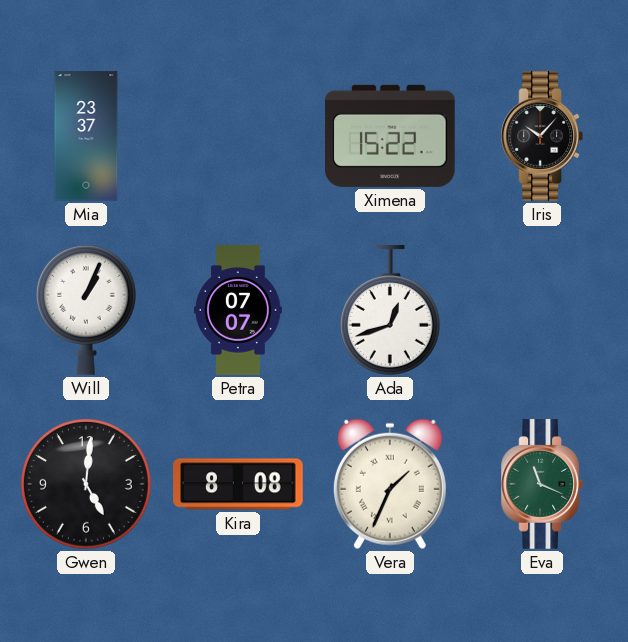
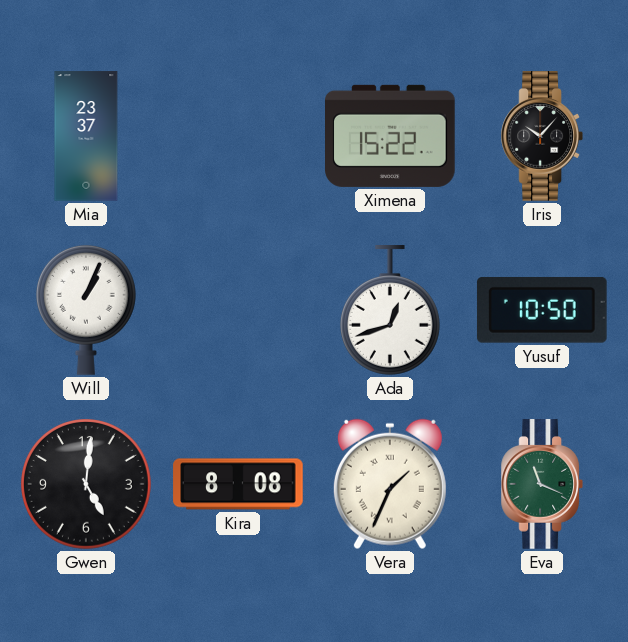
Petra: 07:07 -> none
Yusuf: none -> 10:50
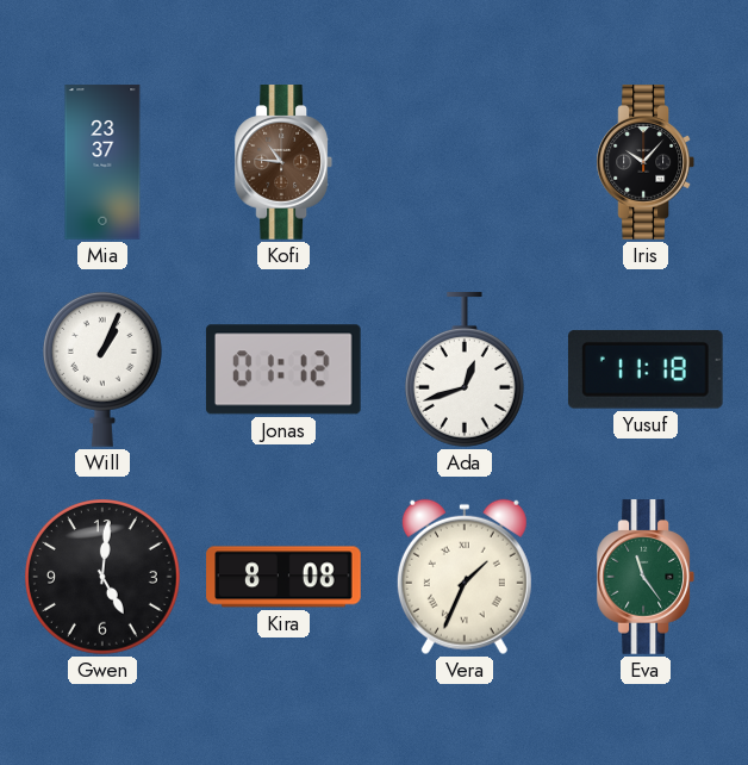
Kofi: none -> 10:46
Ximena: 15:22 -> none
Jonas: none -> 01:12
Yusuf: 10:50 -> 11:18
Eva: 11:19 -> 11:24
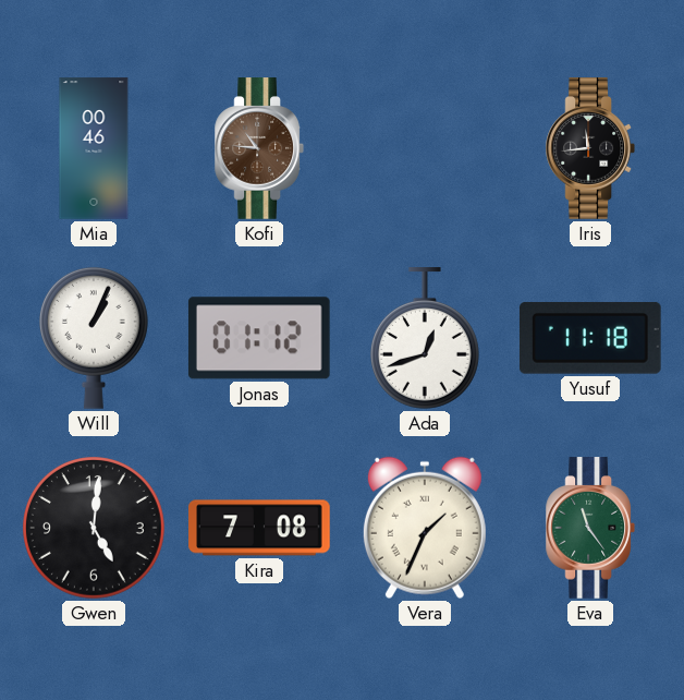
Mia: 23:37 -> 00:46
Iris: 10:07 -> 11:44
Kira: 8:08 -> 7:08
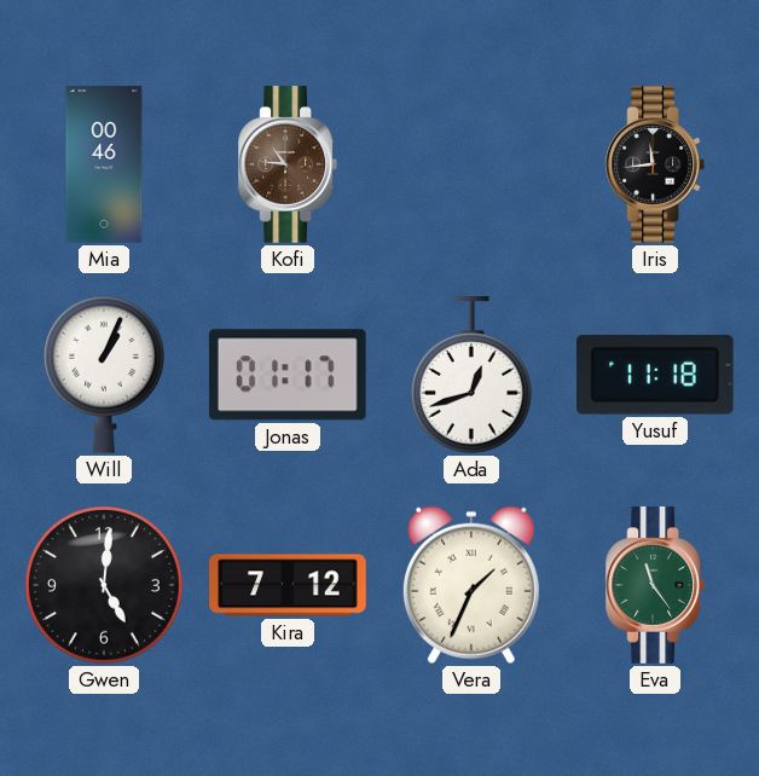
Jonas: 01:12 -> 01:17
Kira: 7:08 -> 7:12
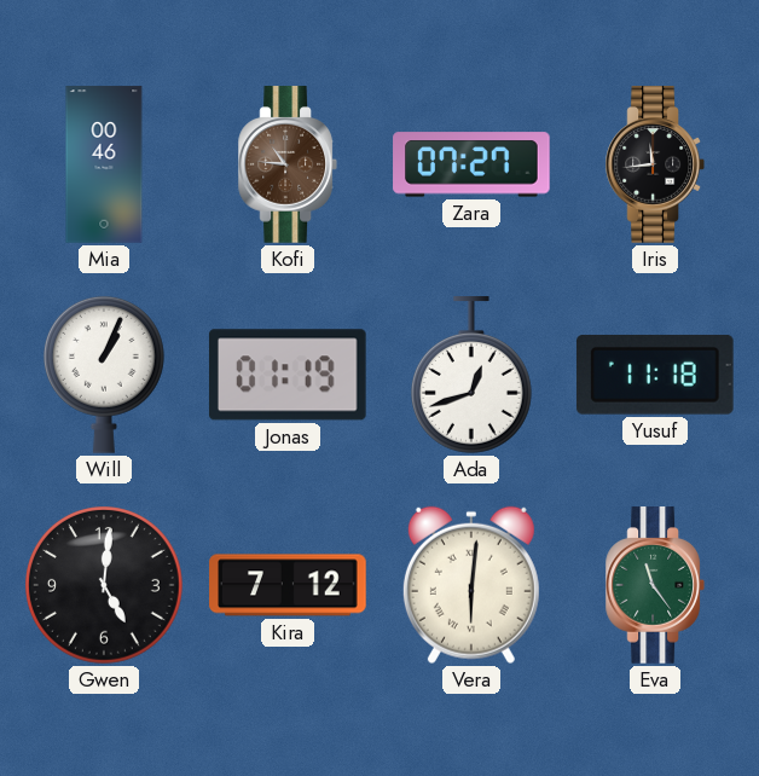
Zara: none -> 07:27
Jonas: 01:17 -> 01:19
Vera: 1:34 -> 6:01
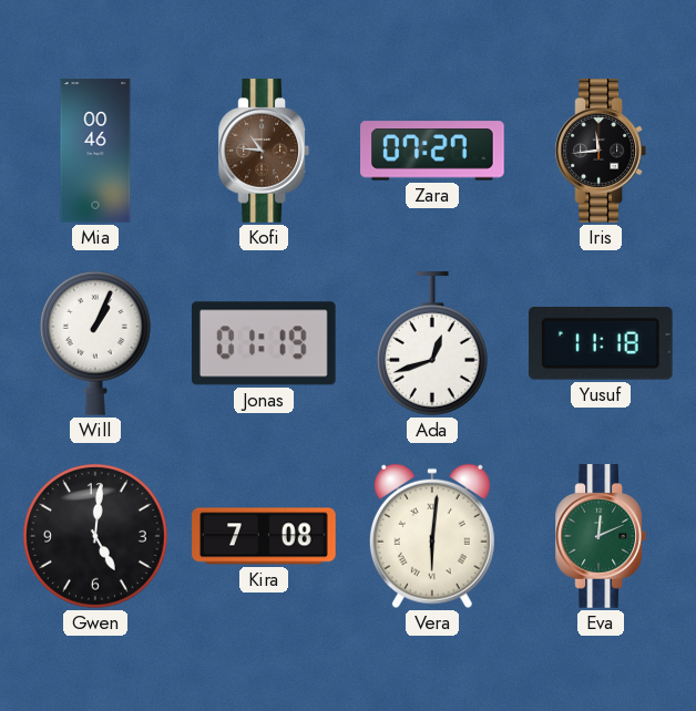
Kira: 7:12 -> 7:08
Eva: 11:24 -> 12:11
